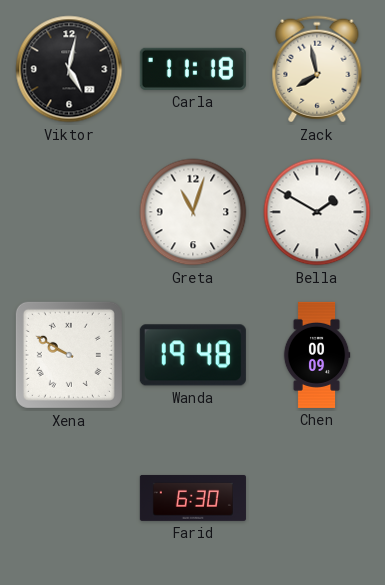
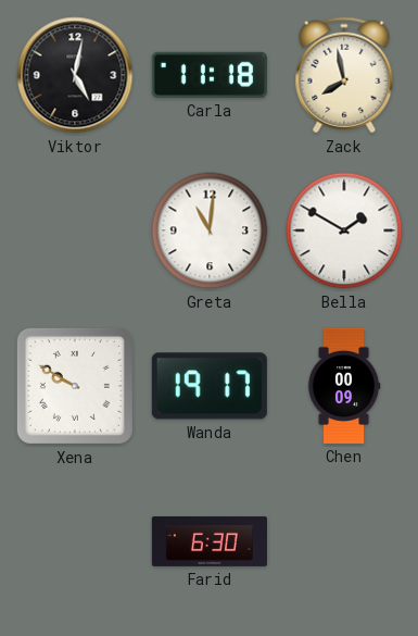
Greta: 11:03 -> 11:01
Wanda: 19:48 -> 19:17
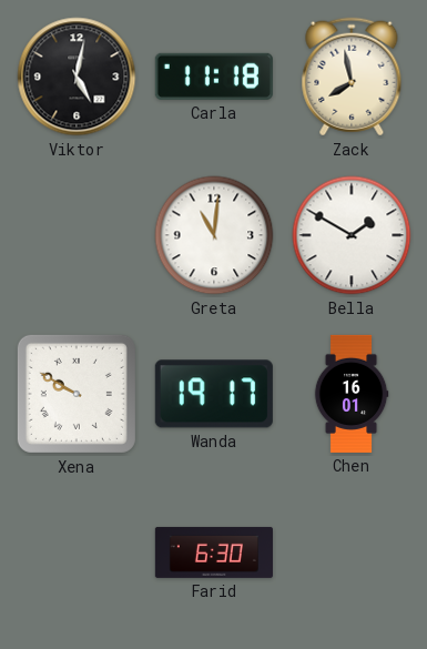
Chen: 00:09 -> 16:01
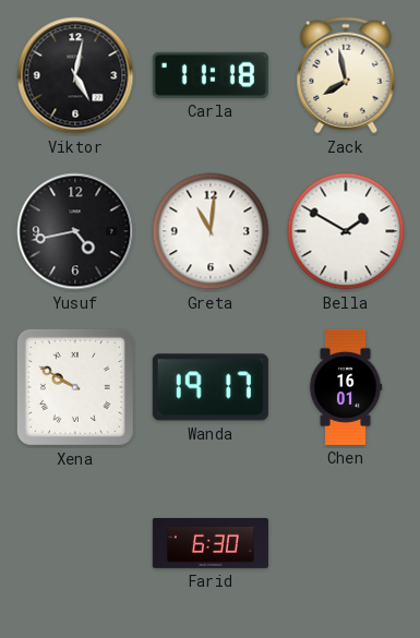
Yusuf: none -> 4:43
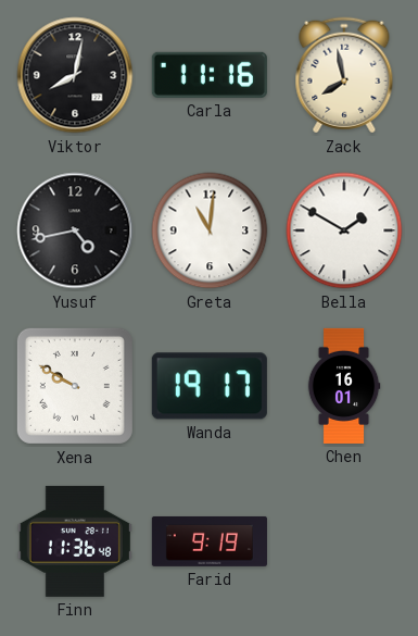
Viktor: 5:02 -> 8:02
Carla: 11:18 -> 11:16
Finn: none -> 11:36
Farid: 6:30 -> 9:19
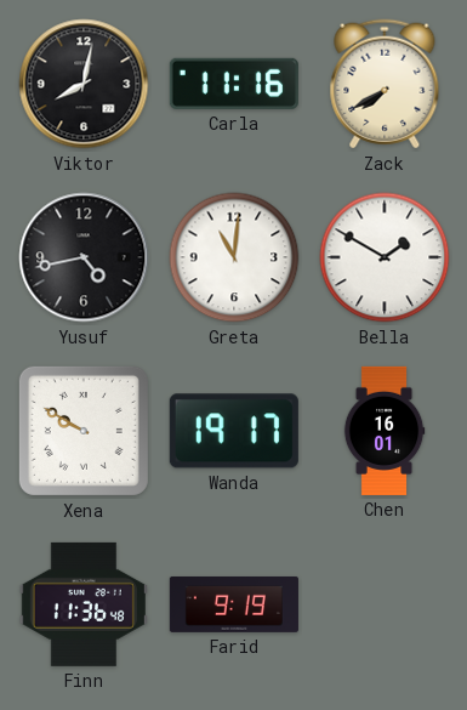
Zack: 7:58 -> 7:40
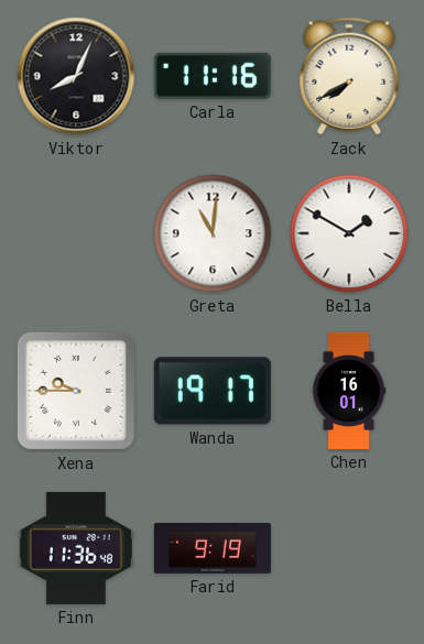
Viktor: 8:02 -> 8:04
Yusuf: 4:43 -> none
Xena: 9:50 -> 9:45
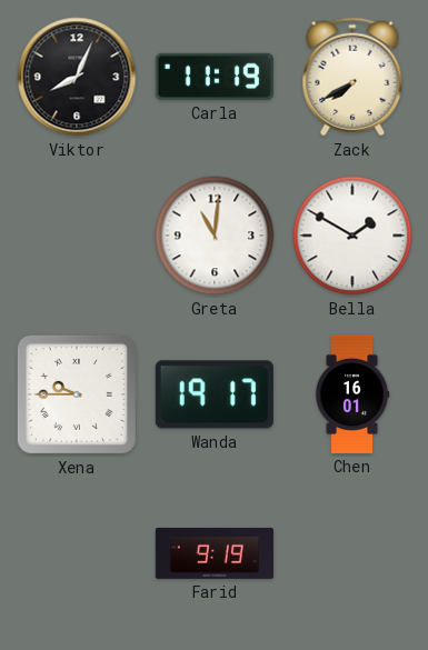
Carla: 11:16 -> 11:19
Finn: 11:36 -> none
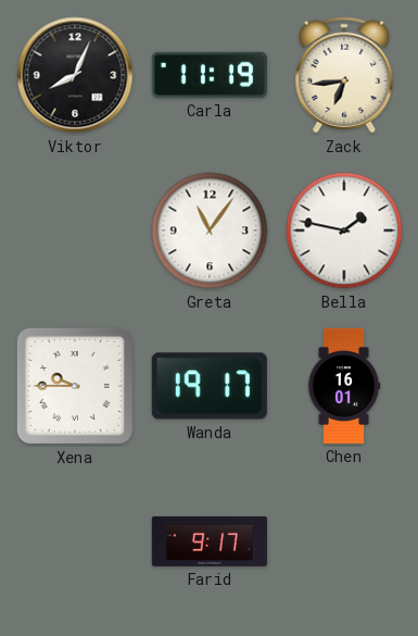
Zack: 7:40 -> 6:44
Greta: 11:01 -> 11:06
Bella: 1:50 -> 1:47
Farid: 9:19 -> 9:17
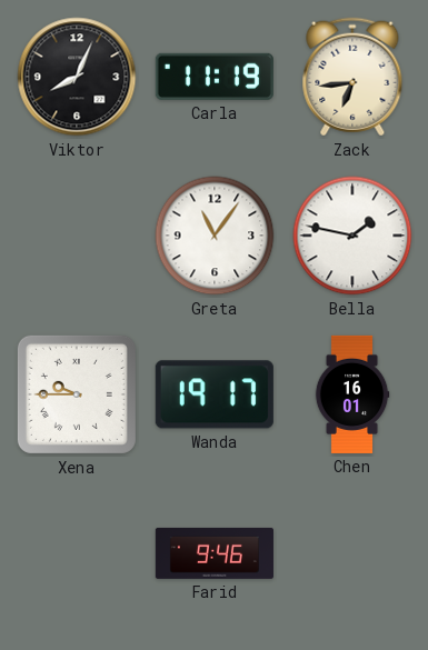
Farid: 9:17 -> 9:46
